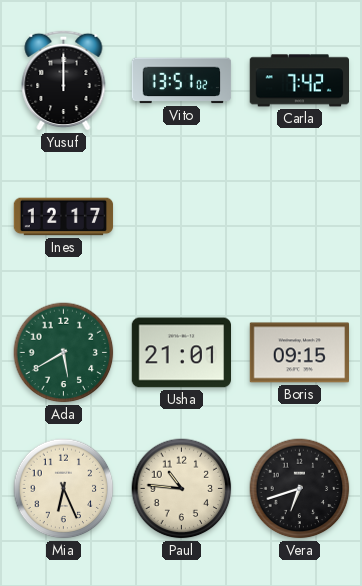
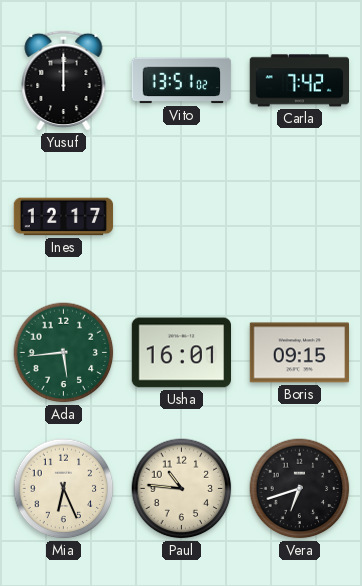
Ada: 5:40 -> 5:44
Usha: 21:01 -> 16:01
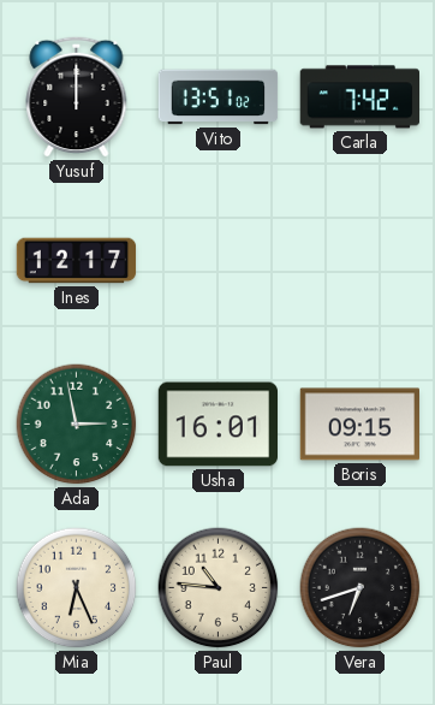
Ada: 5:44 -> 2:58
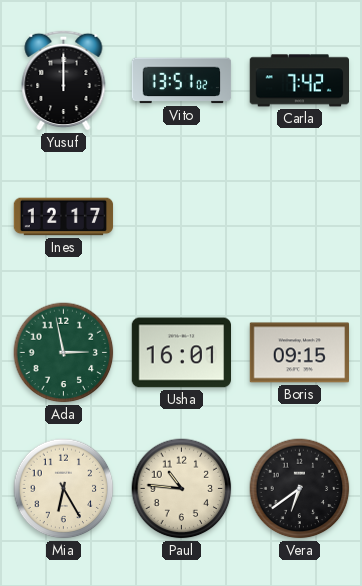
Mia: 6:26 -> 6:25
Vera: 6:42 -> 6:39
